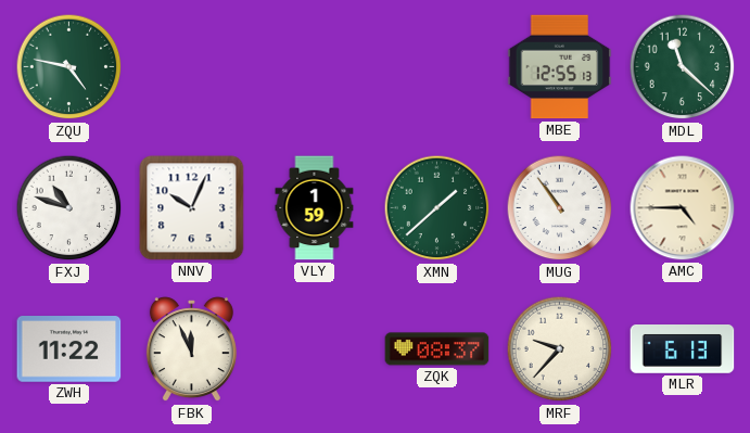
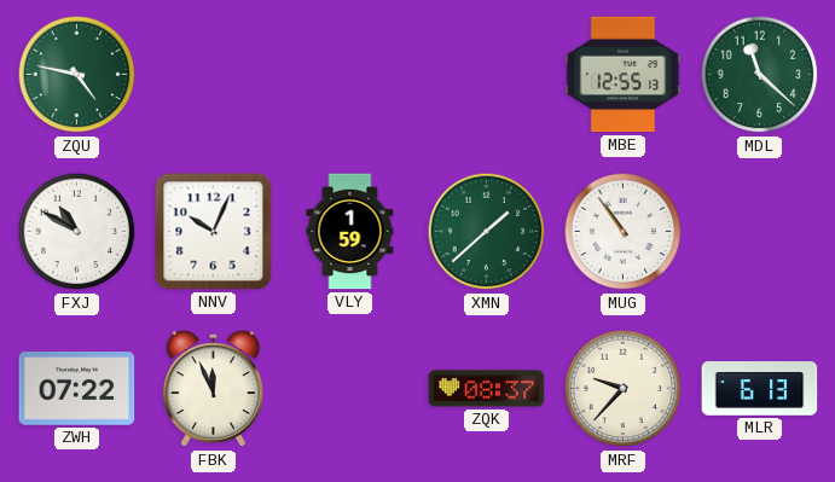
FXJ: 10:48 -> 10:50
AMC: 4:45 -> none
ZWH: 11:22 -> 07:22
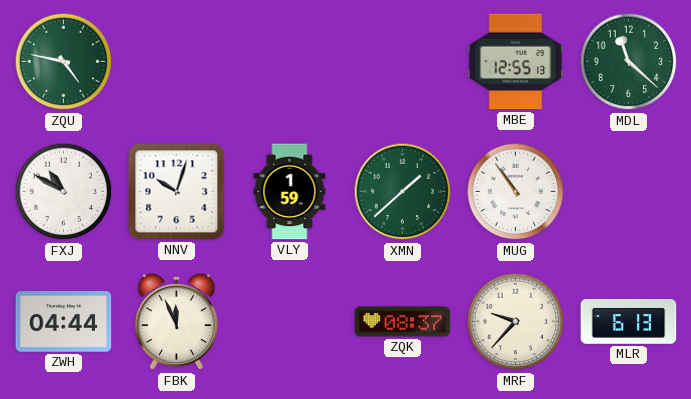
NNV: 10:04 -> 10:03
ZWH: 07:22 -> 04:44
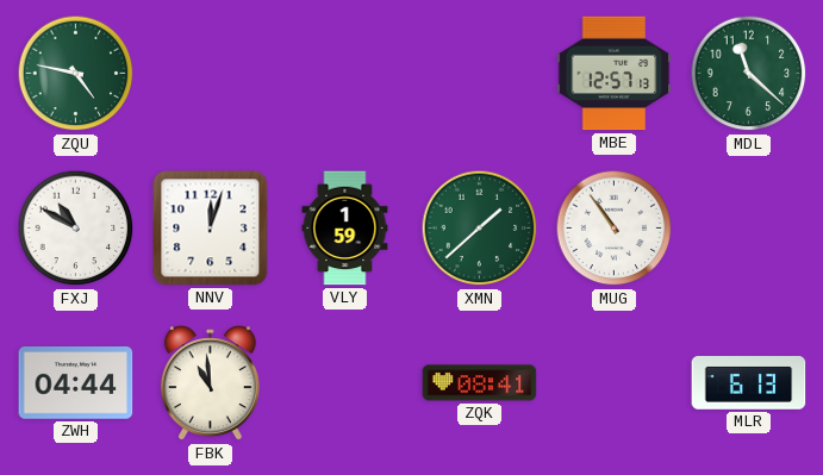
MBE: 12:55 -> 12:57
NNV: 10:03 -> 12:03
FBK: 11:56 -> 10:59
ZQK: 08:37 -> 08:41
MRF: 9:37 -> none
